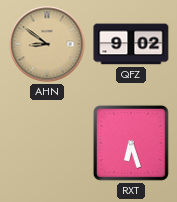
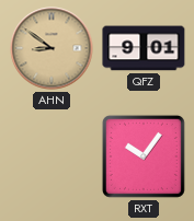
QFZ: 9:02 -> 9:01
RXT: 6:27 -> 10:06
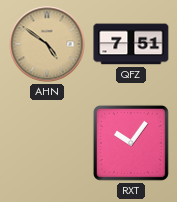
AHN: 8:51 -> 4:51
QFZ: 9:01 -> 7:51
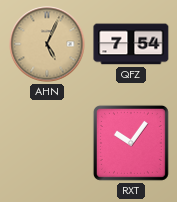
AHN: 4:51 -> 5:04
QFZ: 7:51 -> 7:54
